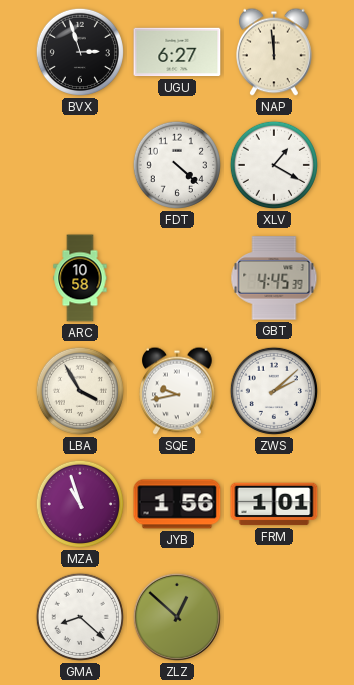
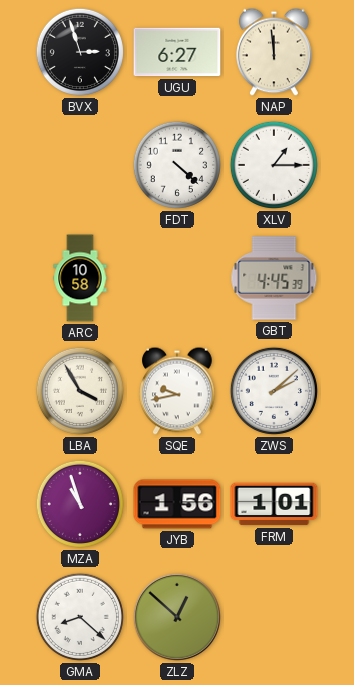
XLV: 1:20 -> 1:15
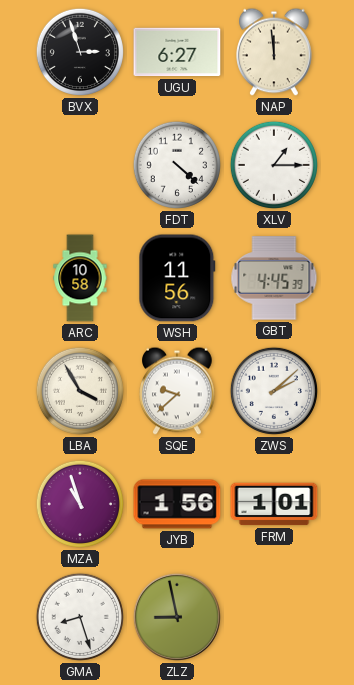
WSH: none -> 11:56
SQE: 9:43 -> 9:38
GMA: 8:22 -> 8:27
ZLZ: 12:52 -> 8:58
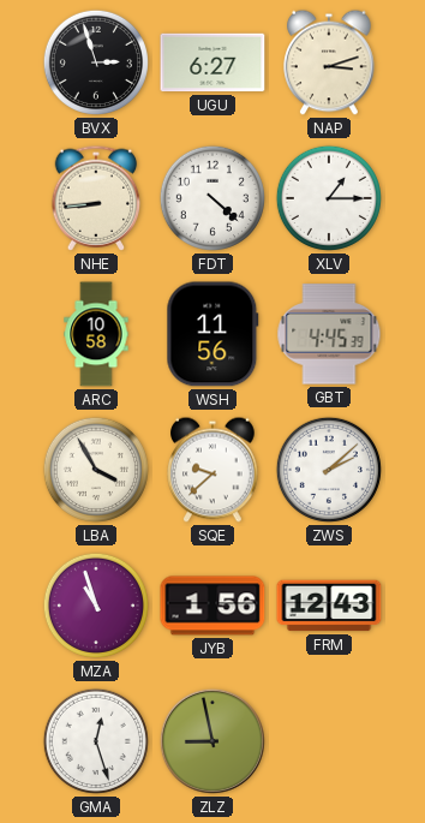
NAP: 11:59 -> 3:12
NHE: none -> 8:44
FRM: 1:01 -> 12:43
GMA: 8:27 -> 12:27
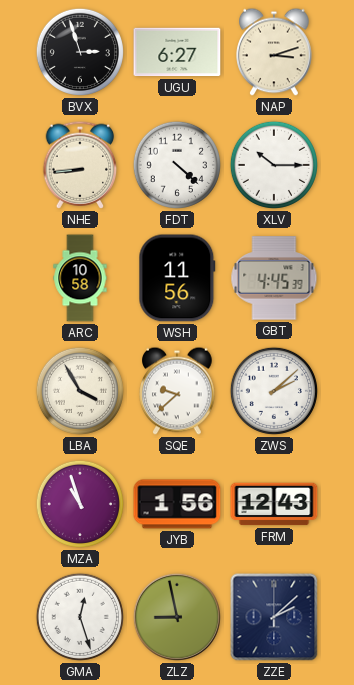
XLV: 1:15 -> 10:15
ZZE: none -> 2:08
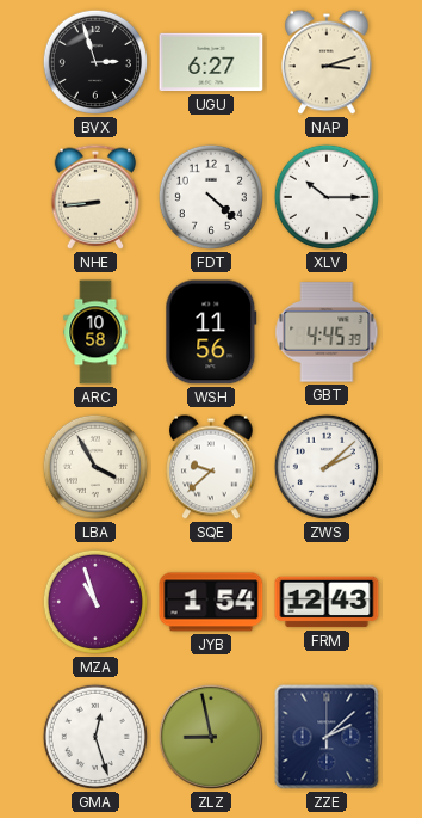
JYB: 1:56 -> 1:54
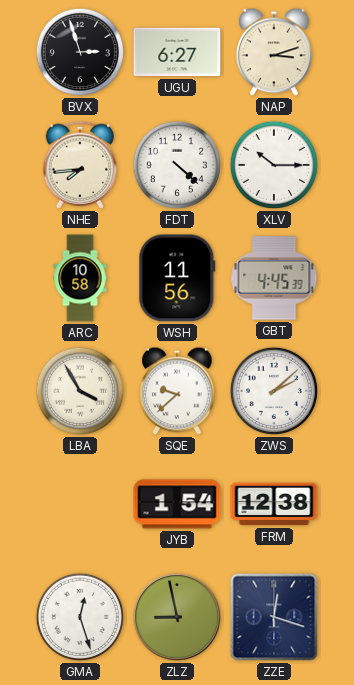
NHE: 8:44 -> 7:44
MZA: 10:57 -> none
FRM: 12:43 -> 12:38
ZZE: 2:08 -> 12:18
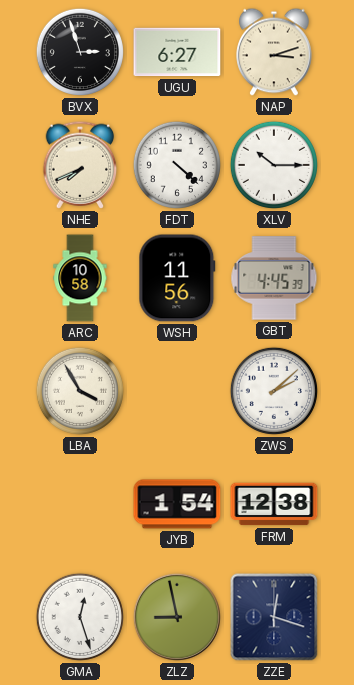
NHE: 7:44 -> 7:41
SQE: 9:38 -> none
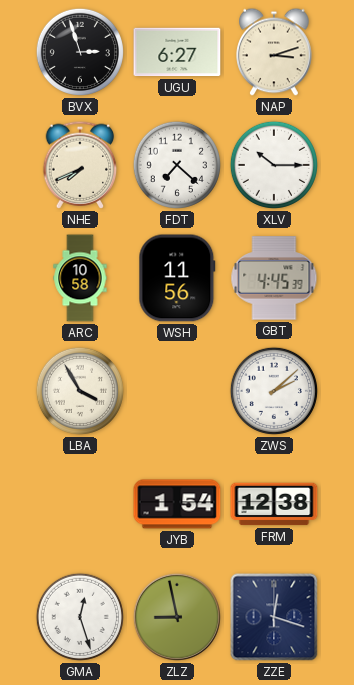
FDT: 4:22 -> 7:22
